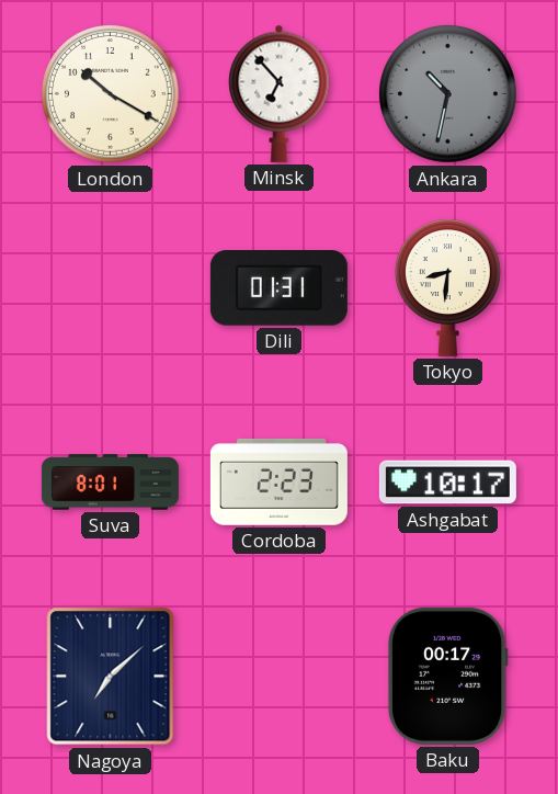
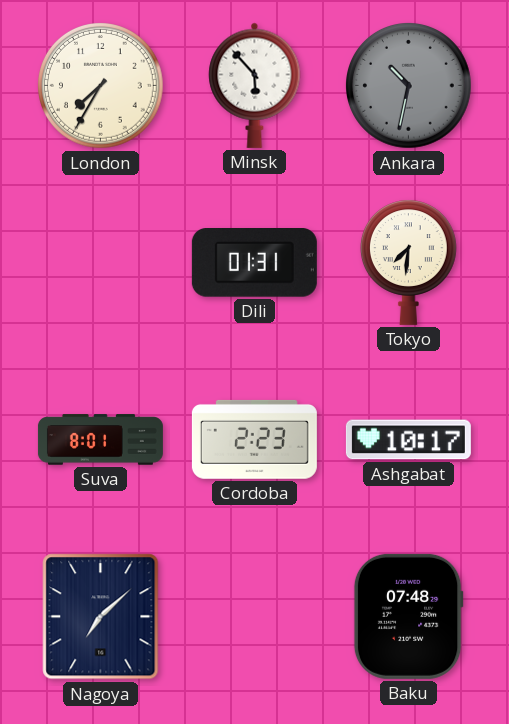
London: 10:20 -> 7:35
Minsk: 6:53 -> 5:53
Tokyo: 8:31 -> 7:31
Baku: 00:17 -> 07:48
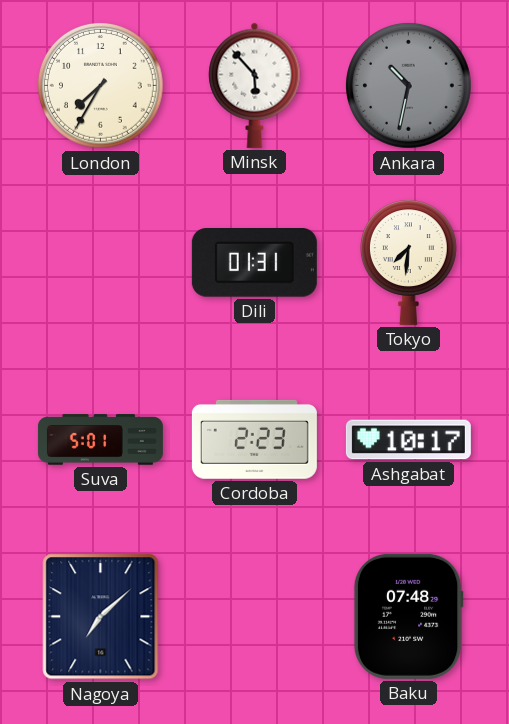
Suva: 8:01 -> 5:01
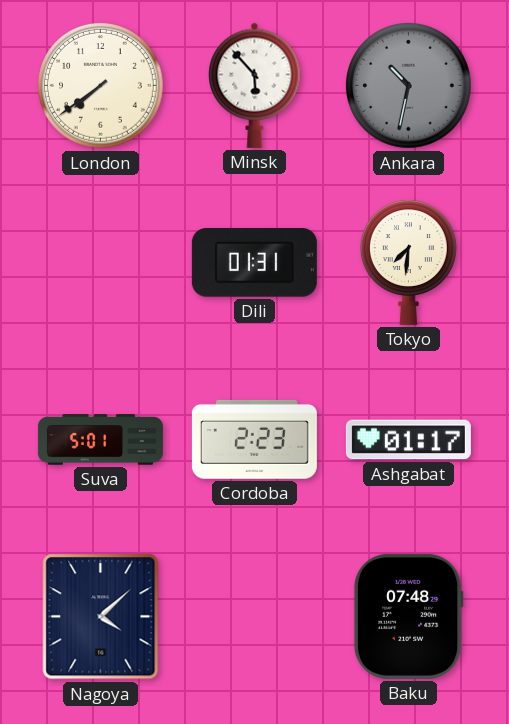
London: 7:35 -> 7:39
Ashgabat: 10:17 -> 01:17
Nagoya: 7:08 -> 4:08
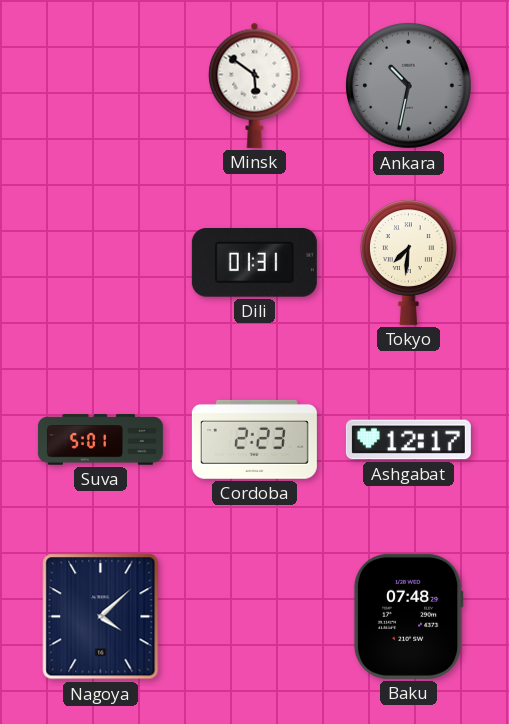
London: 7:39 -> none
Minsk: 5:53 -> 5:51
Ashgabat: 01:17 -> 12:17
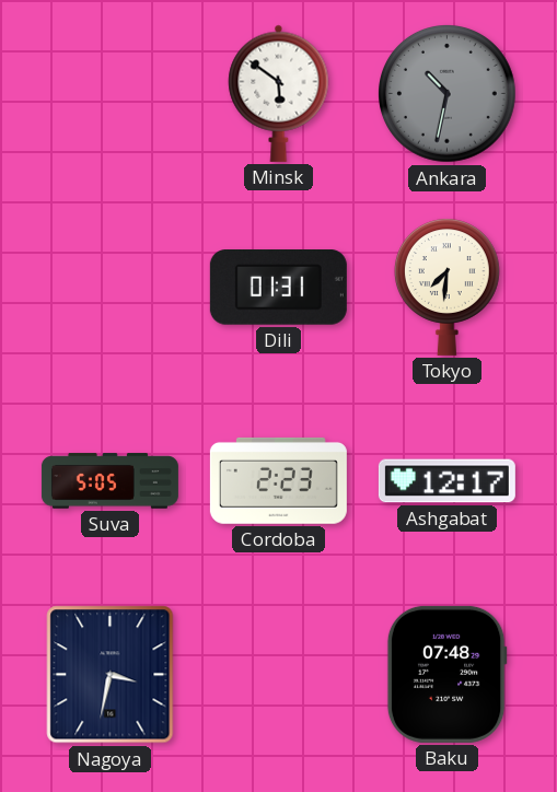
Suva: 5:01 -> 5:05
Nagoya: 4:08 -> 3:32
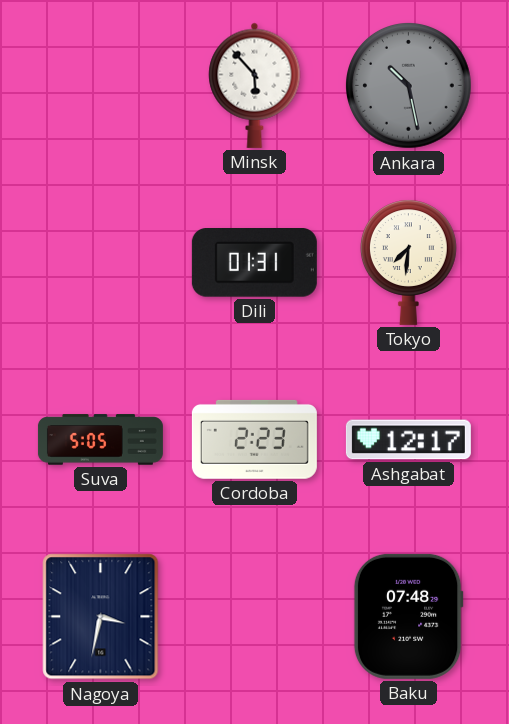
Minsk: 5:51 -> 5:53
Ankara: 10:32 -> 10:28
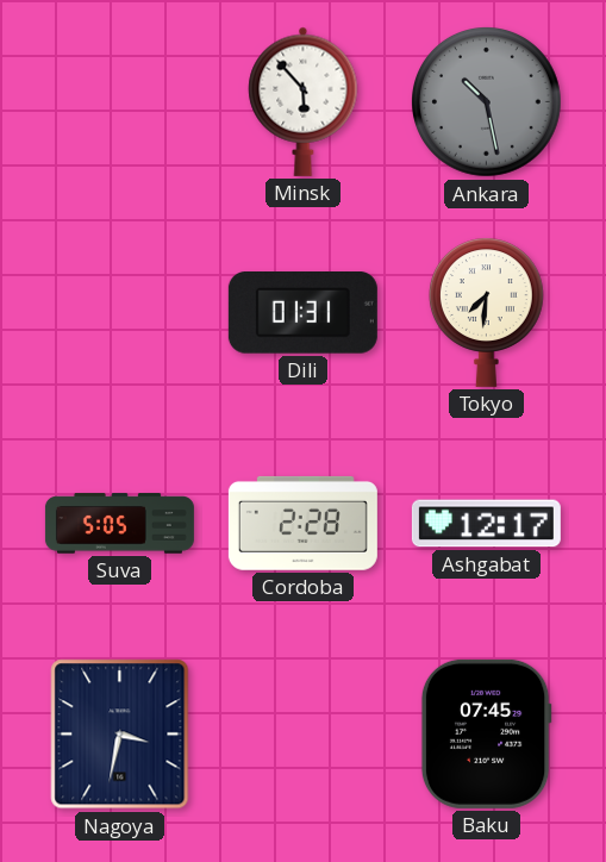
Cordoba: 2:23 -> 2:28
Baku: 07:48 -> 07:45
